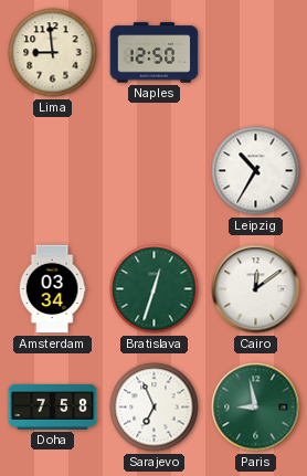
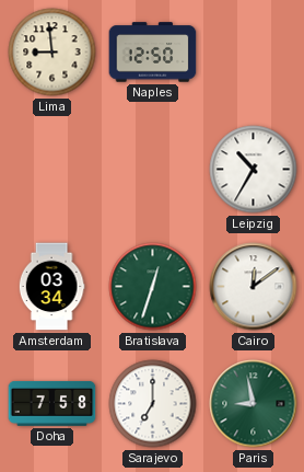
Sarajevo: 6:56 -> 7:00
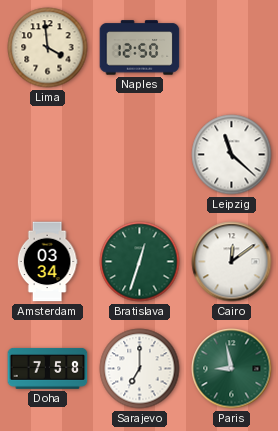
Lima: 8:59 -> 3:59
Leipzig: 10:35 -> 11:22
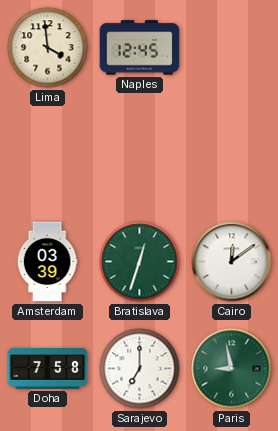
Naples: 12:50 -> 12:45
Leipzig: 11:22 -> none
Amsterdam: 03:34 -> 03:39
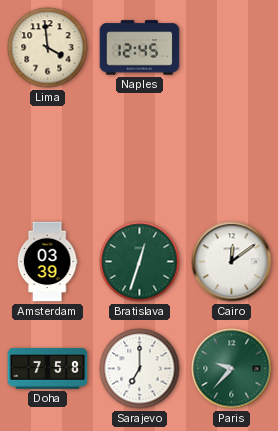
Paris: 8:58 -> 9:37
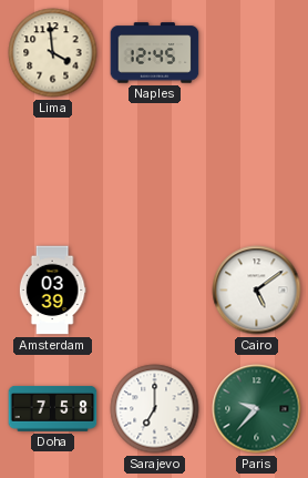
Bratislava: 12:33 -> none
Cairo: 12:09 -> 5:09
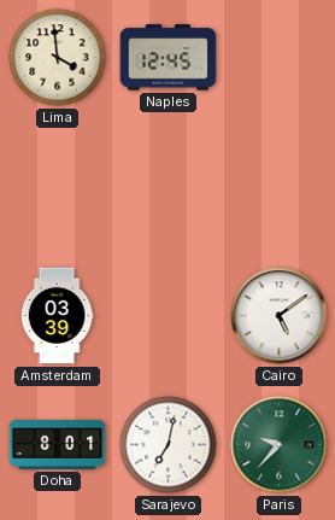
Doha: 7:58 -> 8:01
Sarajevo: 7:00 -> 7:02
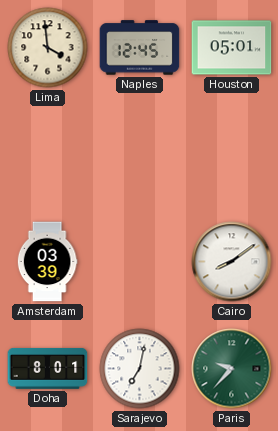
Houston: none -> 05:01
Cairo: 5:09 -> 8:09
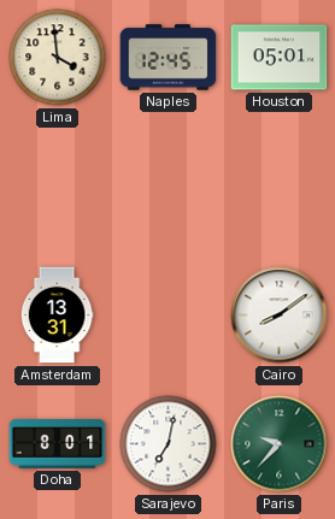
Amsterdam: 03:39 -> 13:31
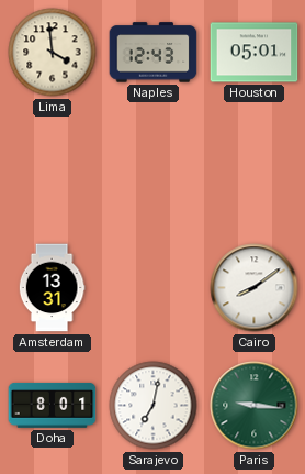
Naples: 12:45 -> 12:43
Paris: 9:37 -> 9:16
